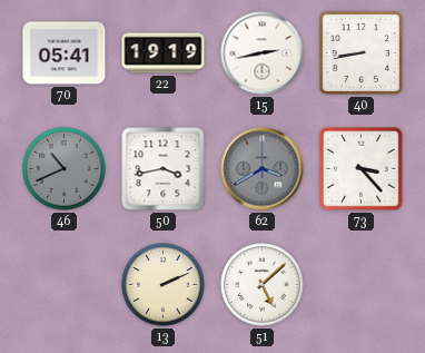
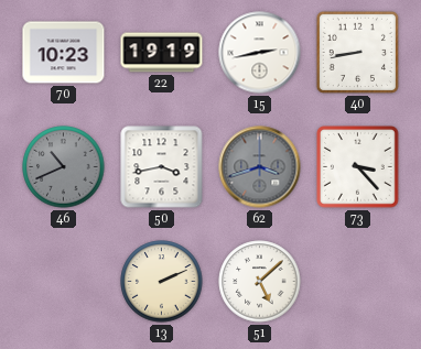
70: 05:41 -> 10:23
62: 3:40 -> 3:42
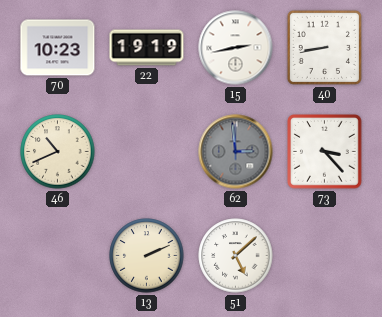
46 dial: grey -> cream
50: 3:43 -> none
62: 3:42 -> 2:59
